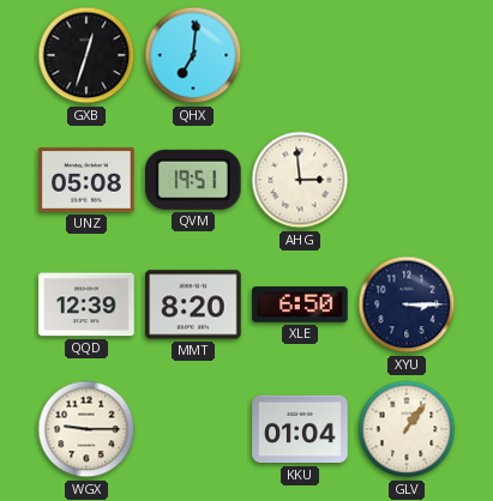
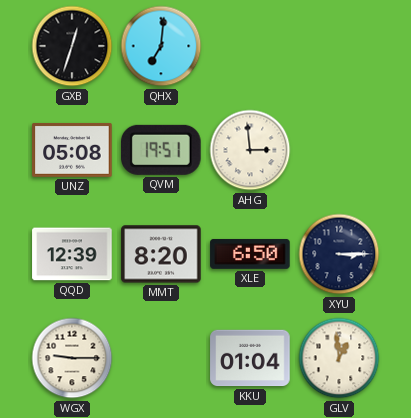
GLV: 1:06 -> 12:59
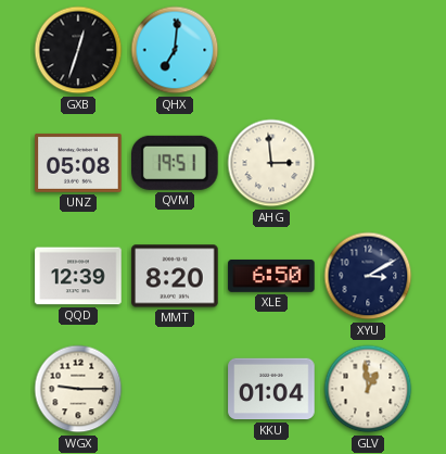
XYU: 3:15 -> 3:10
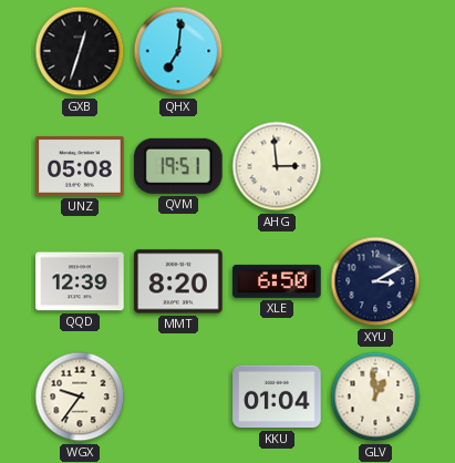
WGX: 9:15 -> 9:36
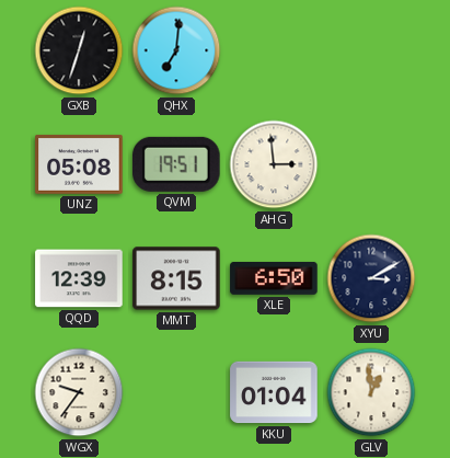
MMT: 8:20 -> 8:15
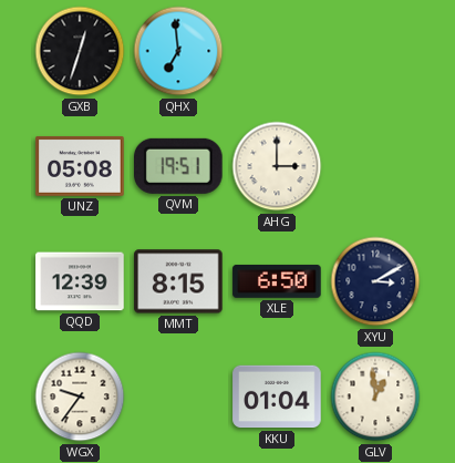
QHX: 7:01 -> 6:59
AHG: 2:59 -> 3:00
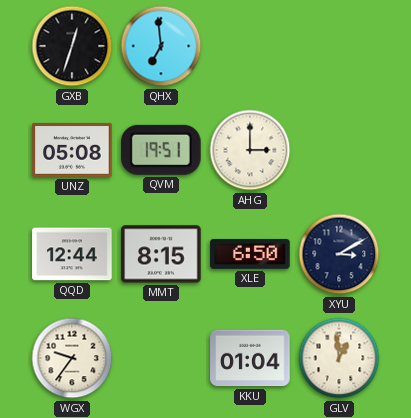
QQD: 12:39 -> 12:44
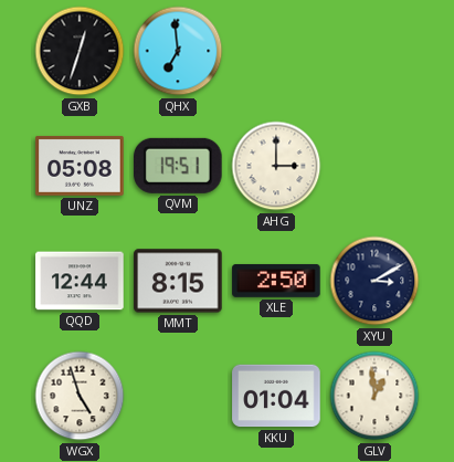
XLE: 6:50 -> 2:50
WGX: 9:36 -> 4:57
